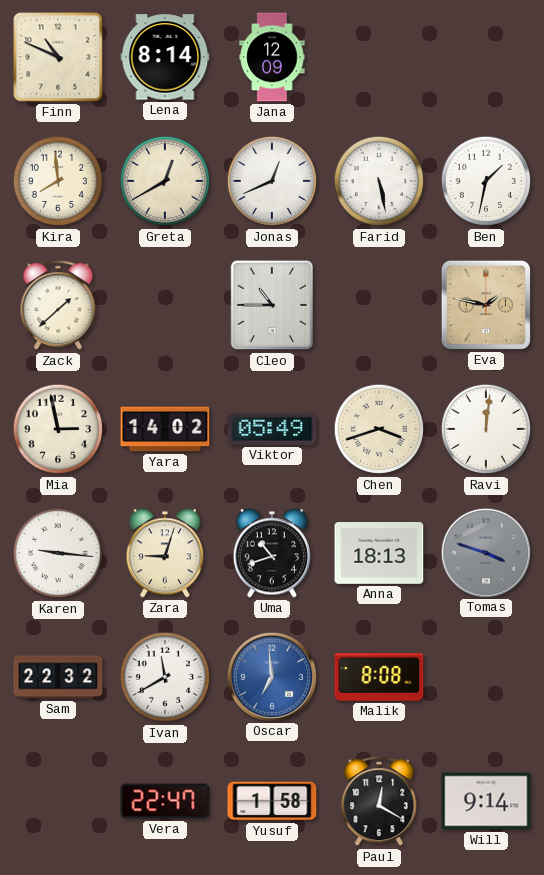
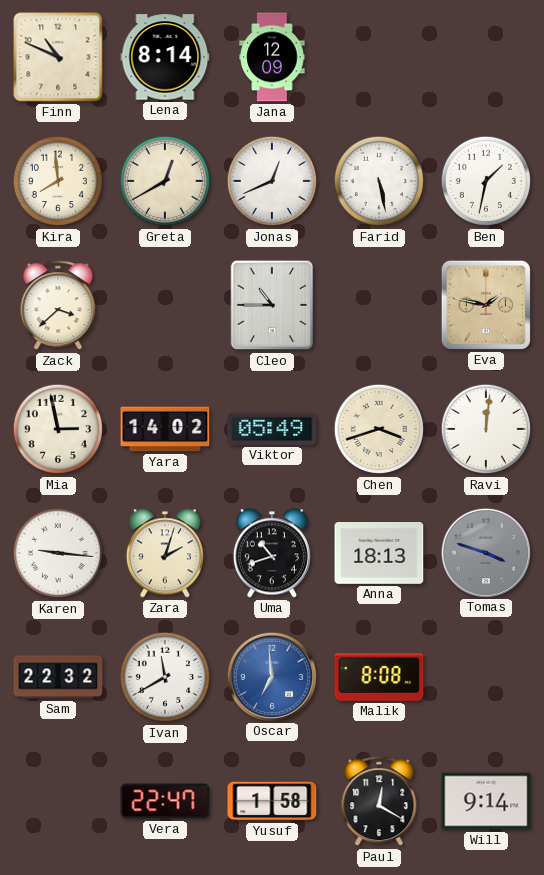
Zack: 1:38 -> 3:38
Zara: 9:03 -> 2:03
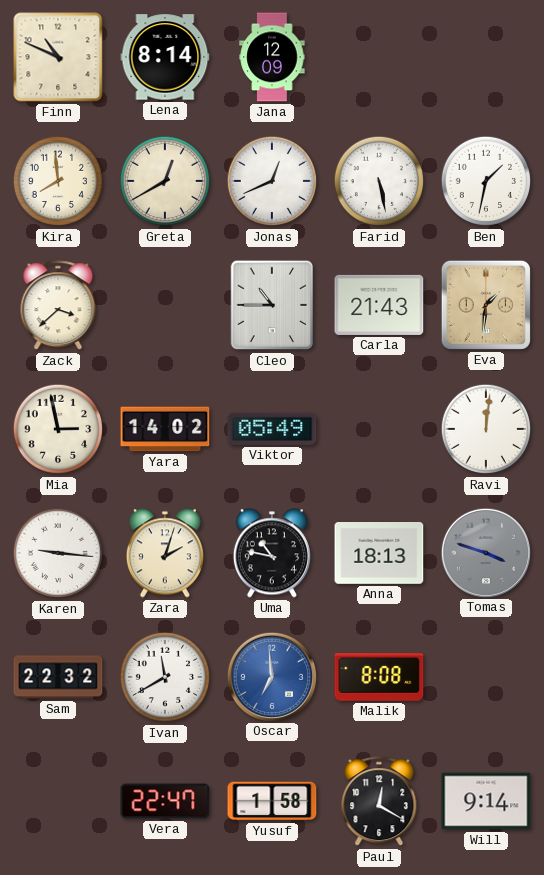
Carla: none -> 21:43
Eva: 1:47 -> 1:31
Chen: 3:42 -> none
Uma: 10:42 -> 10:47
